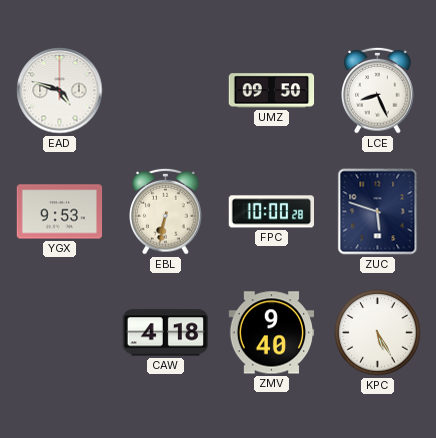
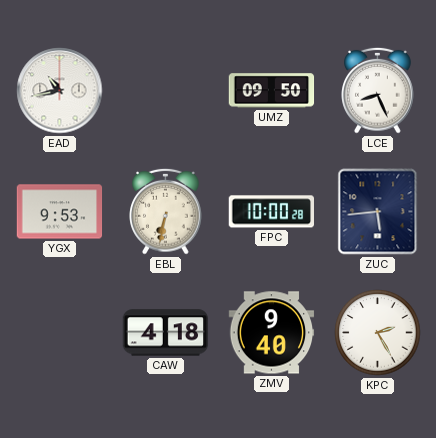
EAD: 4:48 -> 10:43
ZUC: 5:48 -> 5:44
KPC: 5:25 -> 2:25
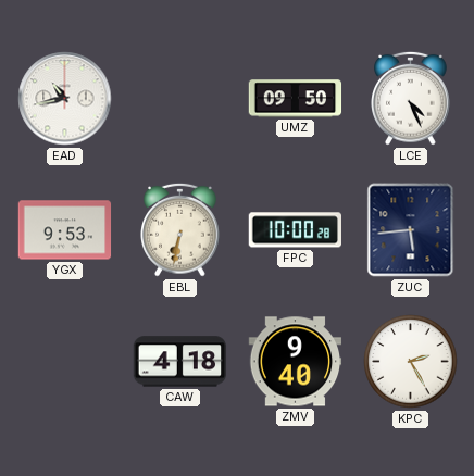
LCE: 8:26 -> 4:26
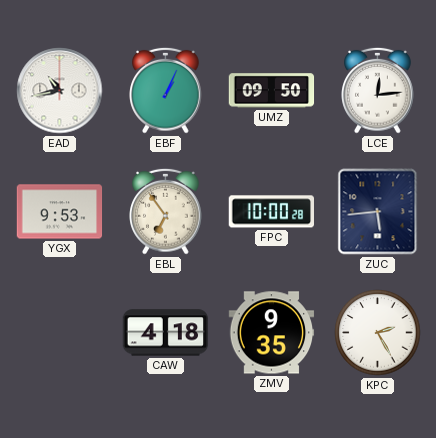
EBF: none -> 1:04
LCE: 4:26 -> 12:14
EBL: 6:32 -> 6:54
ZMV: 9:40 -> 9:35
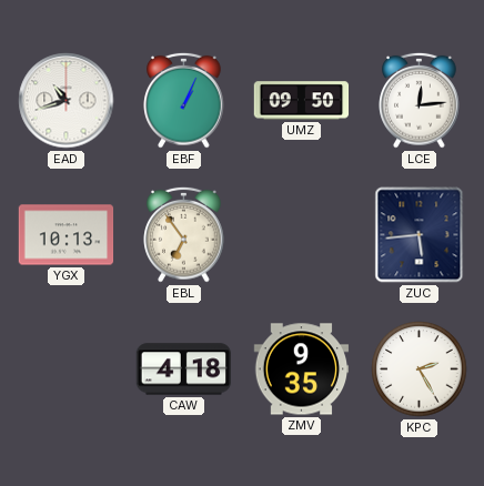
EAD: 10:43 -> 10:42
YGX: 9:53 -> 10:13
FPC: 10:00 -> none
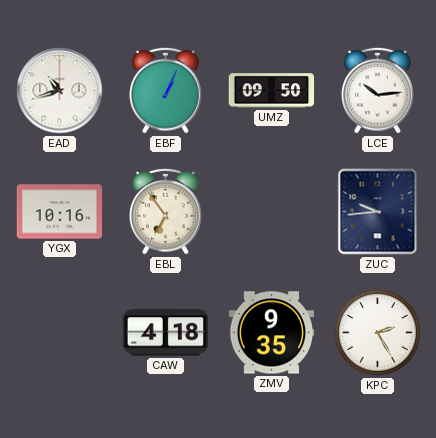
LCE: 12:14 -> 10:14
YGX: 10:13 -> 10:16
ZUC: 5:44 -> 9:44
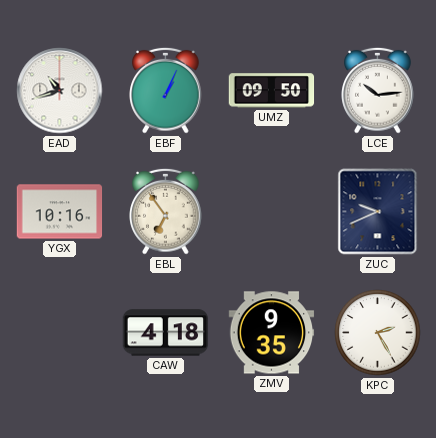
ZUC: 9:44 -> 9:41
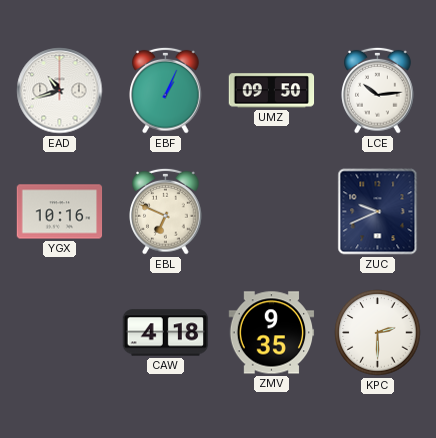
EBL: 6:54 -> 6:49
KPC: 2:25 -> 2:30
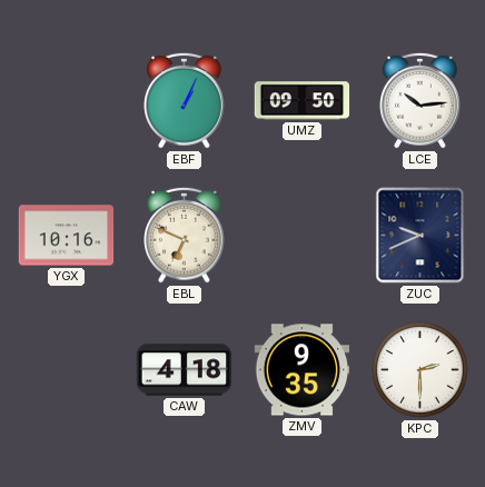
EAD: 10:42 -> none
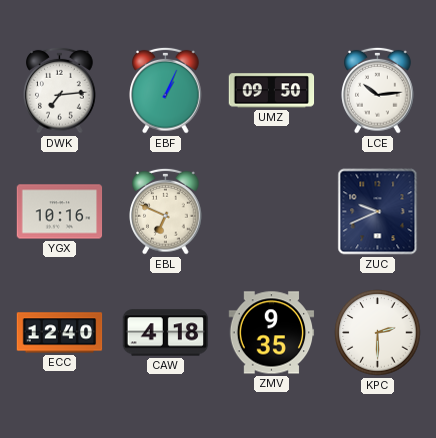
DWK: none -> 7:14
ECC: none -> 12:40
